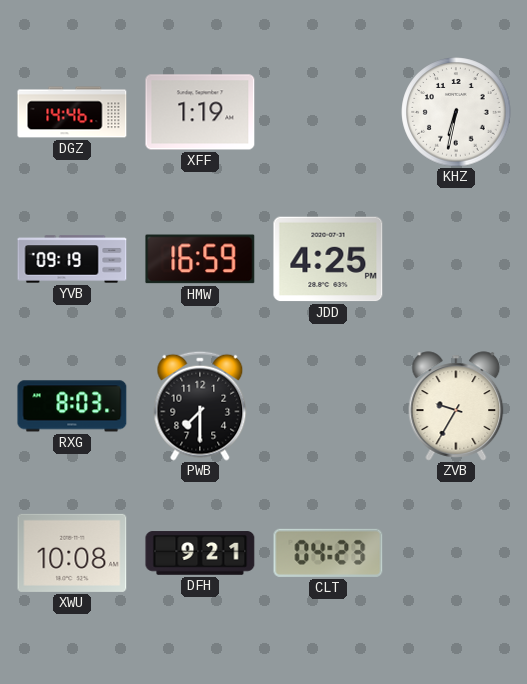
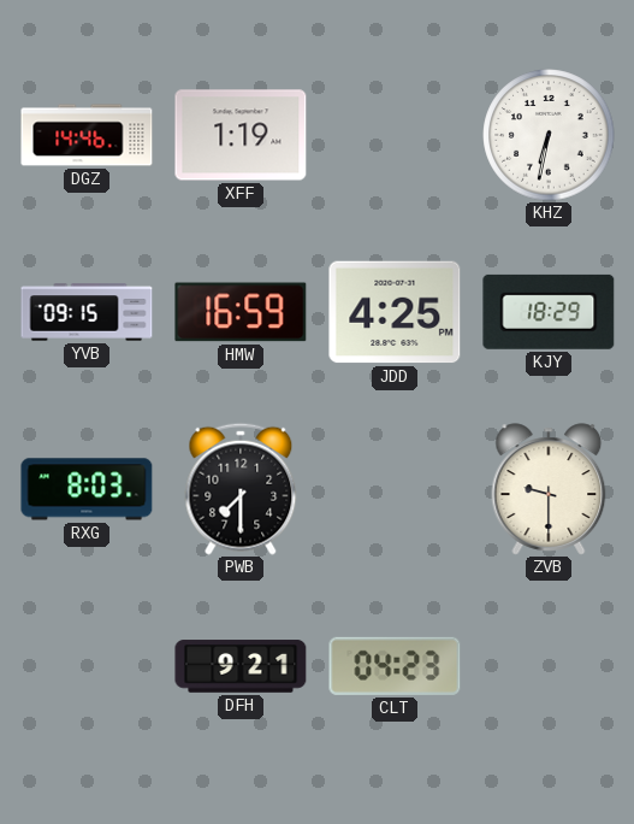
YVB: 09:19 -> 09:15
KJY: none -> 18:29
ZVB: 9:35 -> 9:30
XWU: 10:08 -> none
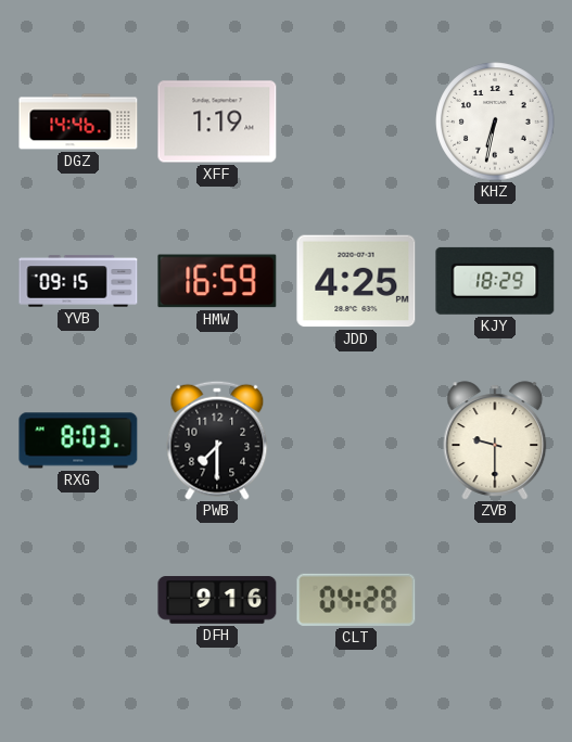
DFH: 9:21 -> 9:16
CLT: 04:23 -> 04:28
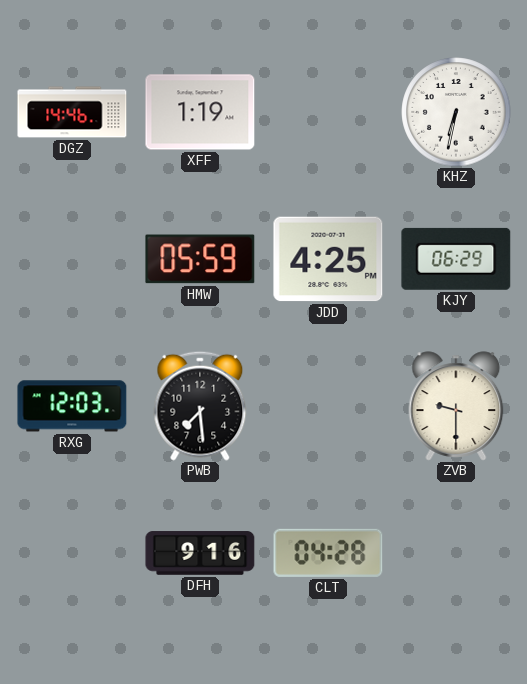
YVB: 09:15 -> none
HMW: 16:59 -> 05:59
KJY: 18:29 -> 06:29
RXG: 8:03 -> 12:03
PWB: 7:30 -> 7:29
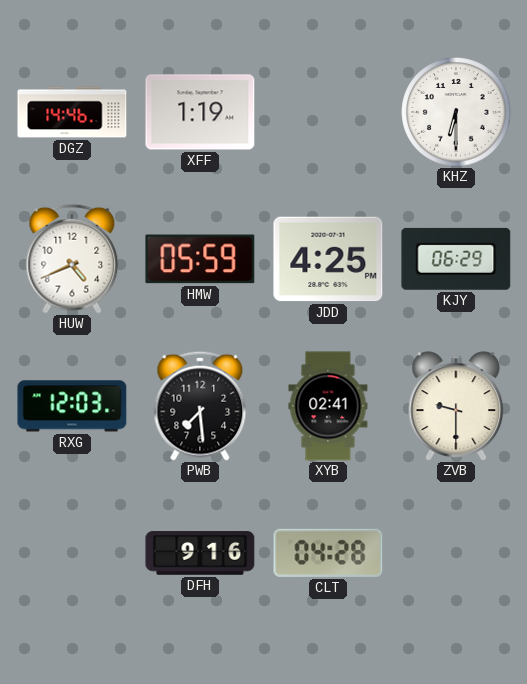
KHZ: 6:32 -> 6:30
HUW: none -> 4:41
XYB: none -> 02:41
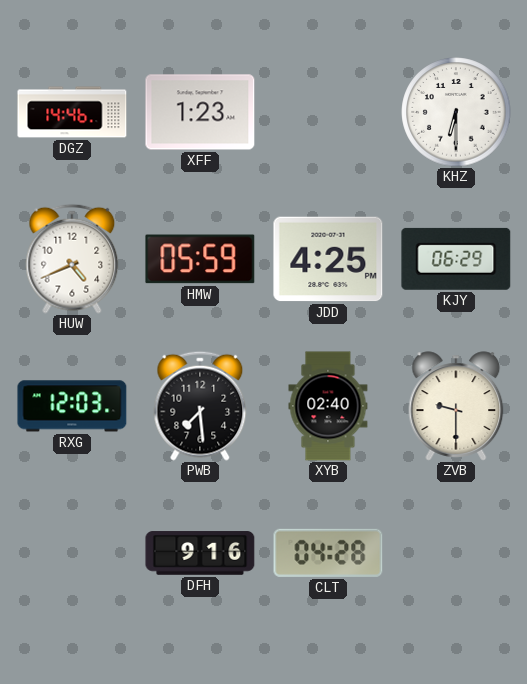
XFF: 1:19 -> 1:23
XYB: 02:41 -> 02:40
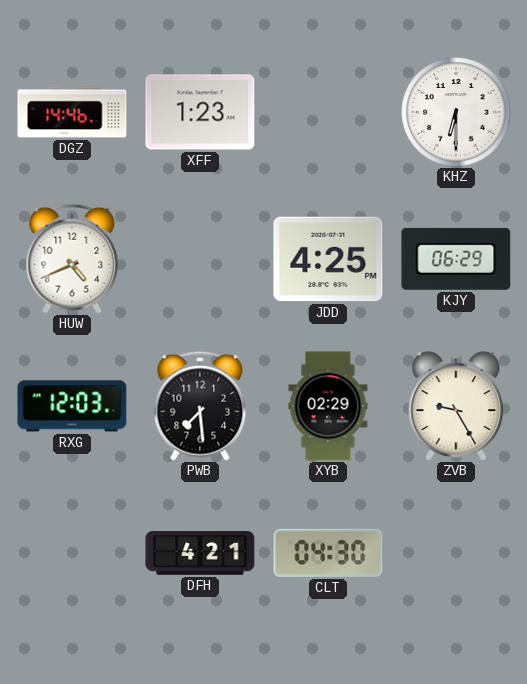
HMW: 05:59 -> none
XYB: 02:40 -> 02:29
ZVB: 9:30 -> 9:25
DFH: 9:16 -> 4:21
CLT: 04:28 -> 04:30
